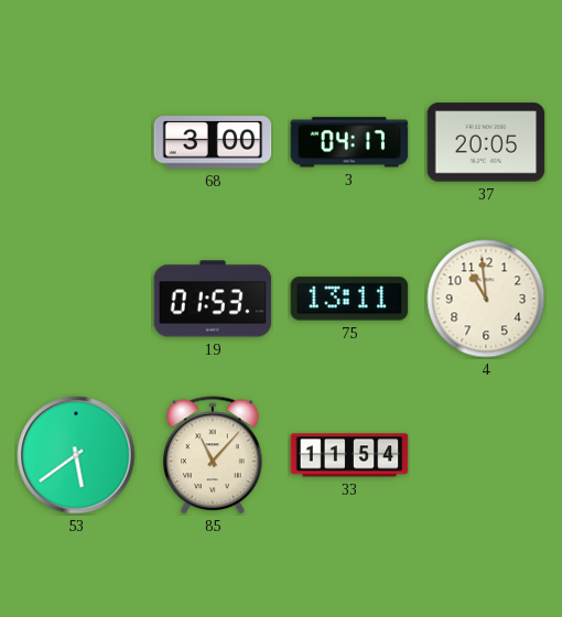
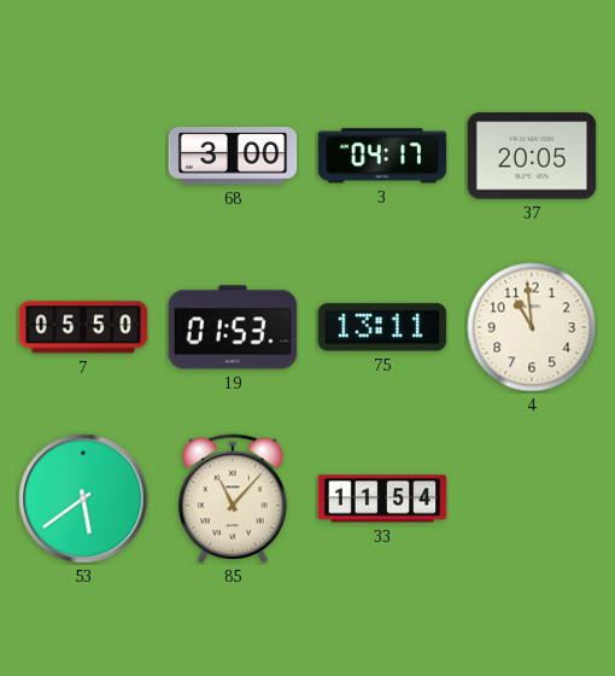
7: none -> 05:50
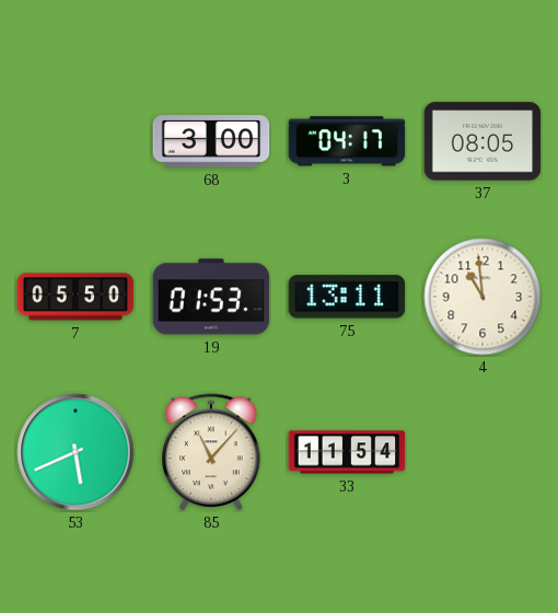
37: 20:05 -> 08:05
53: 5:39 -> 5:41
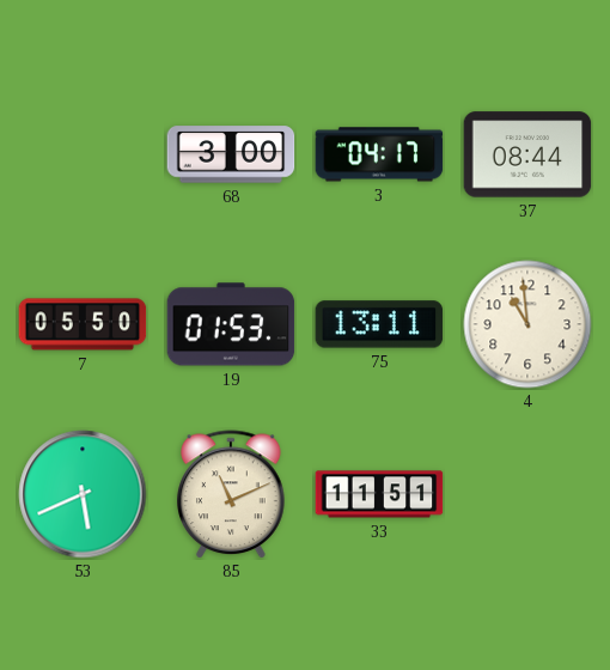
37: 08:05 -> 08:44
85: 11:07 -> 11:11
33: 11:54 -> 11:51
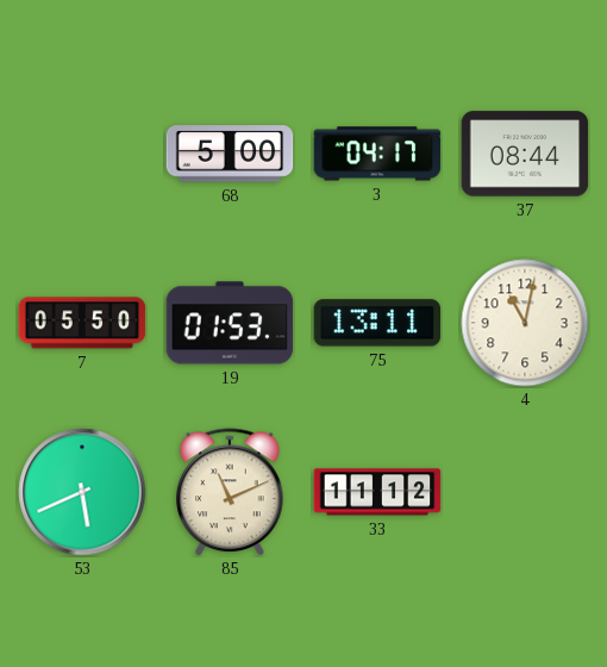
68: 3:00 -> 5:00
4: 10:59 -> 11:02
33: 11:51 -> 11:12
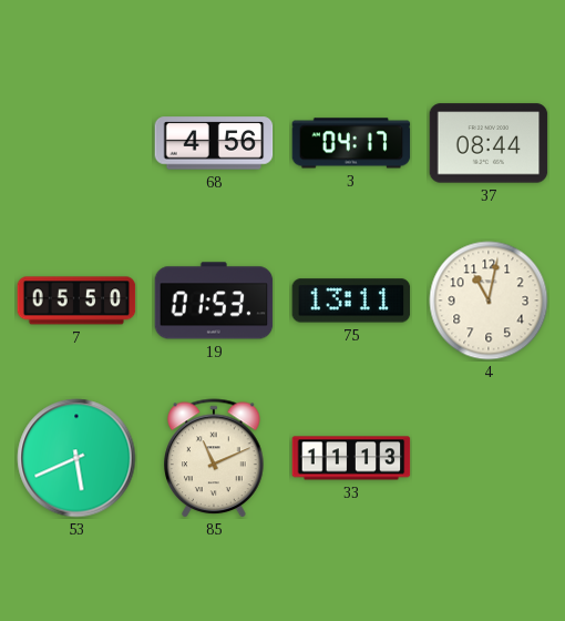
68: 5:00 -> 4:56
33: 11:12 -> 11:13
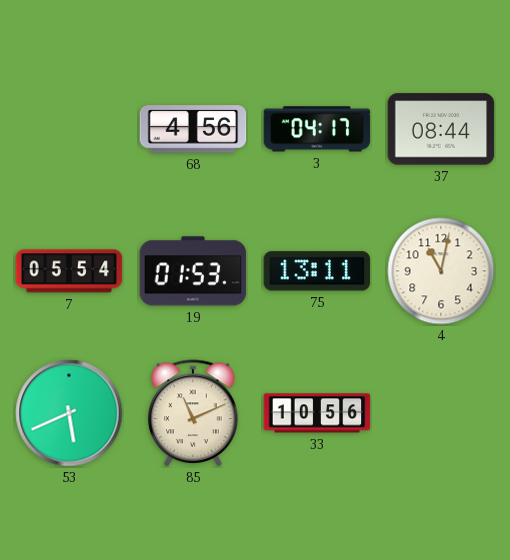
7: 05:50 -> 05:54
33: 11:13 -> 10:56
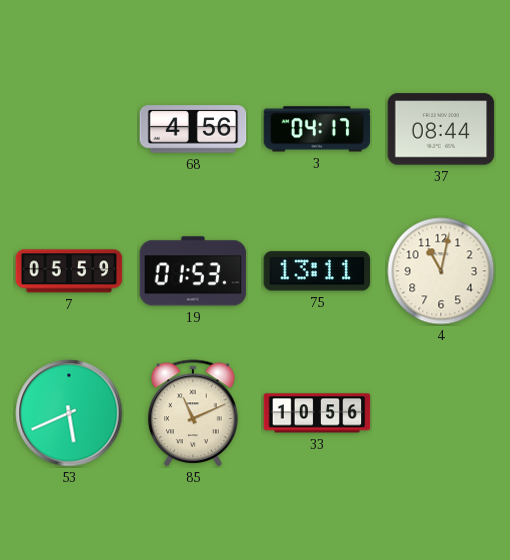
7: 05:54 -> 05:59
